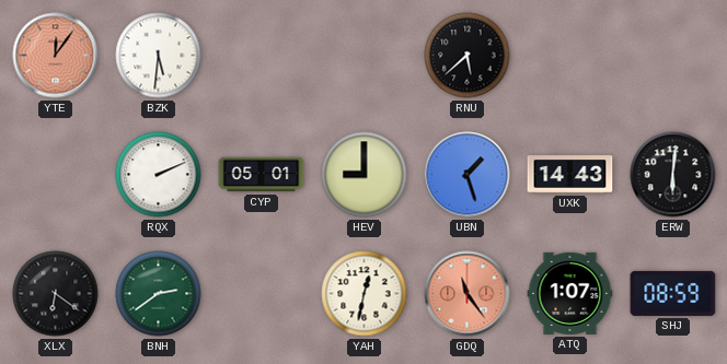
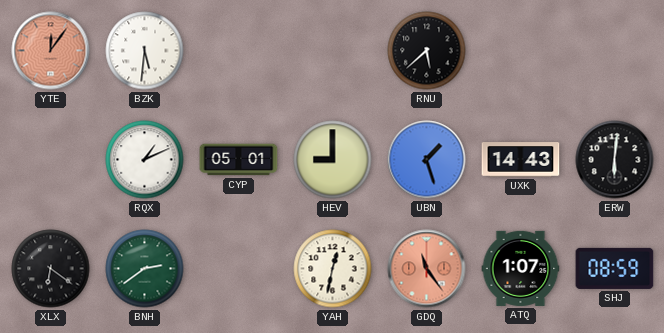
RQX: 2:11 -> 1:11
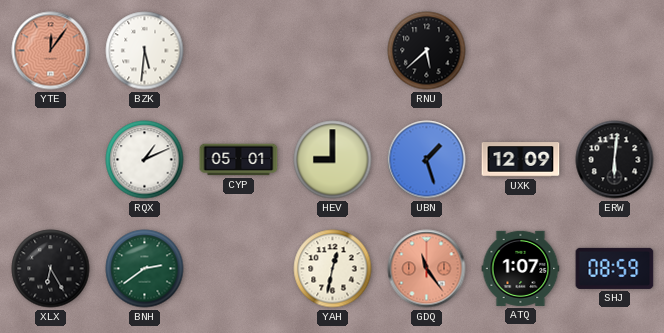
UXK: 14:43 -> 12:09
XLX: 6:21 -> 6:25
